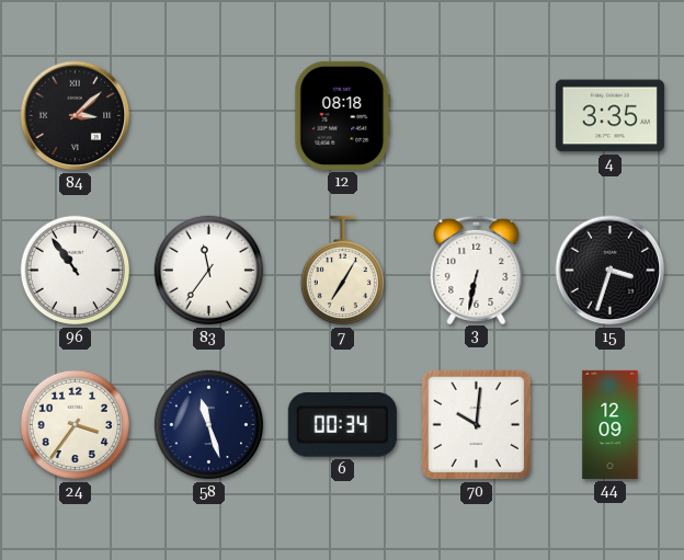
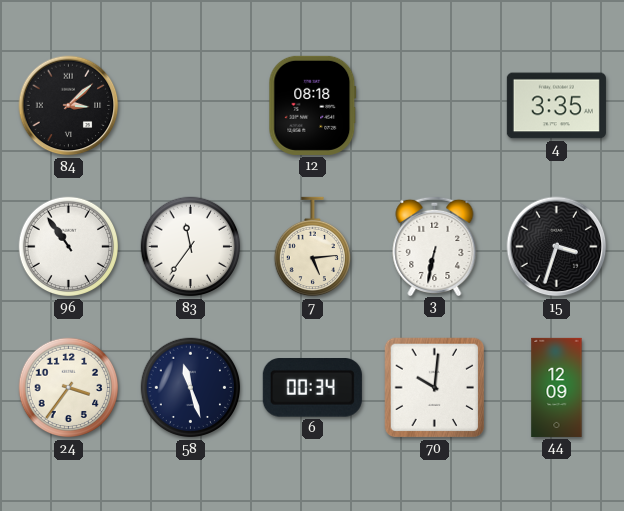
7: 7:05 -> 5:14
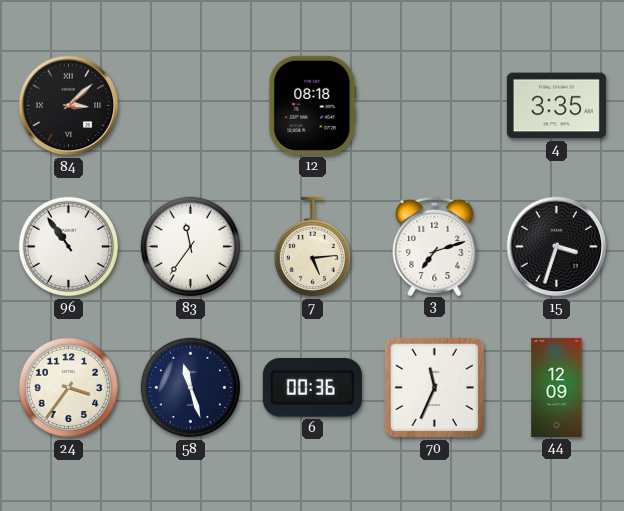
3: 6:32 -> 7:12
6: 00:34 -> 00:36
70: 10:01 -> 11:34
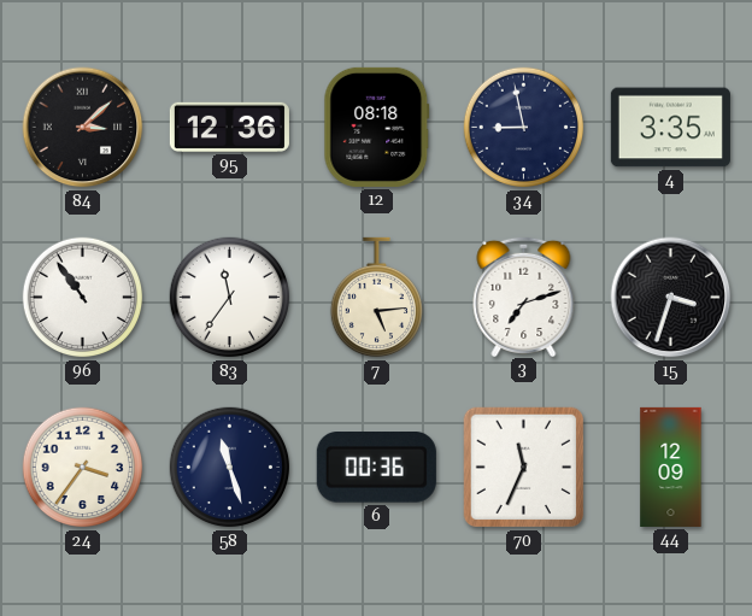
95: none -> 12:36
34: none -> 8:58
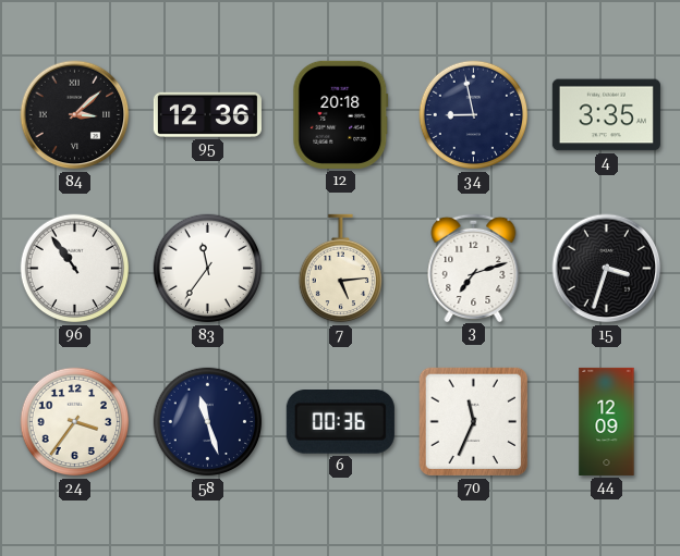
12: 08:18 -> 20:18
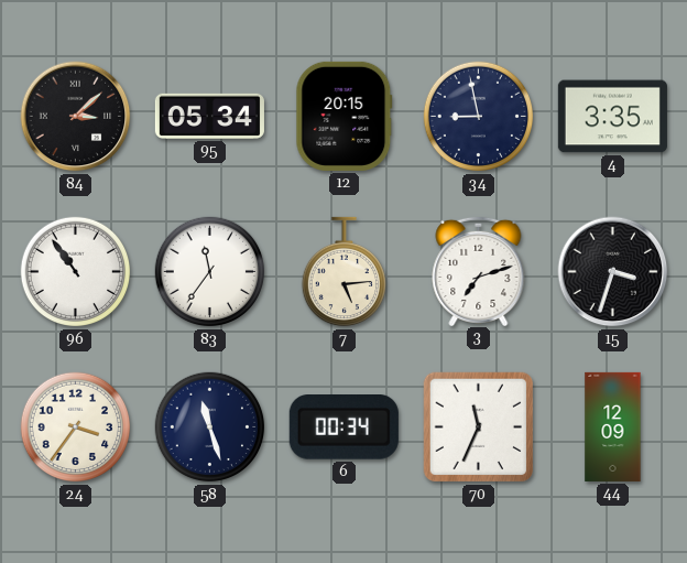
95: 12:36 -> 05:34
12: 20:18 -> 20:15
6: 00:36 -> 00:34
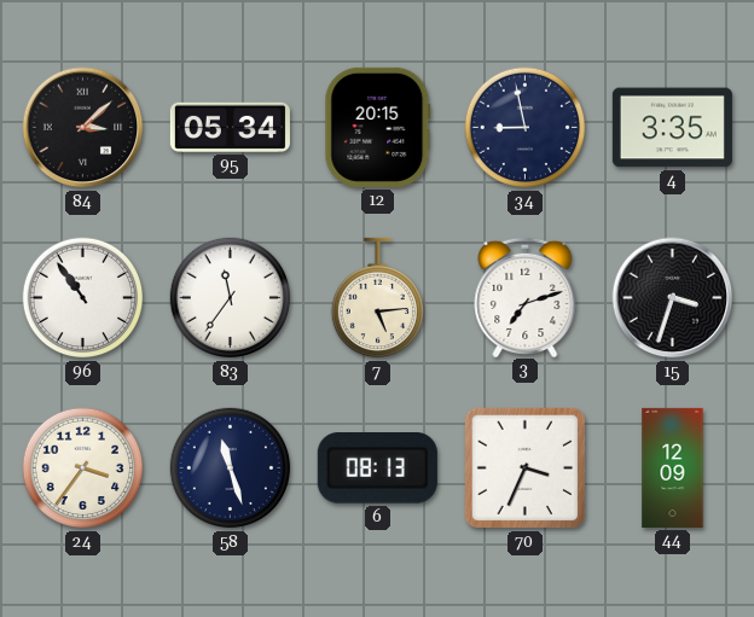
6: 00:34 -> 08:13
70: 11:34 -> 3:34
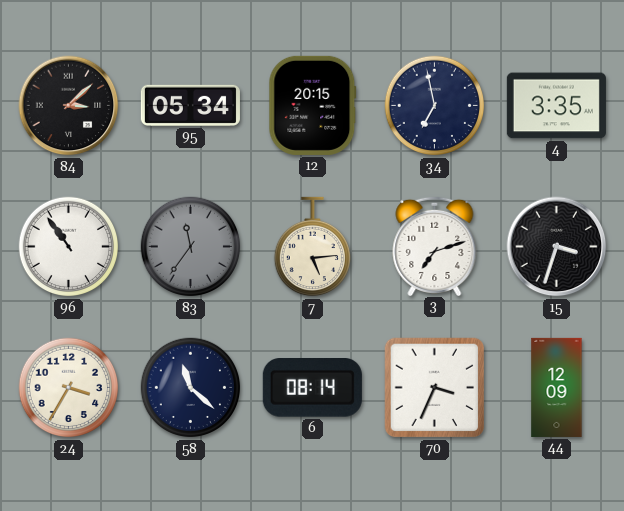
34: 8:58 -> 6:58
83 dial: white -> grey
24: 3:36 -> 3:35
58: 11:27 -> 11:22
6: 08:13 -> 08:14
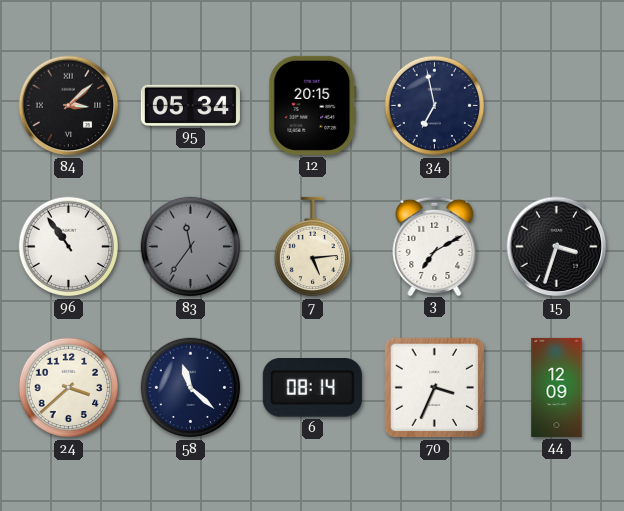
4: 3:35 -> none
3: 7:12 -> 7:10
24: 3:35 -> 3:38
